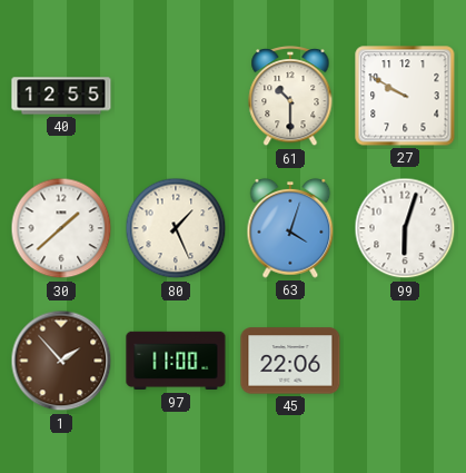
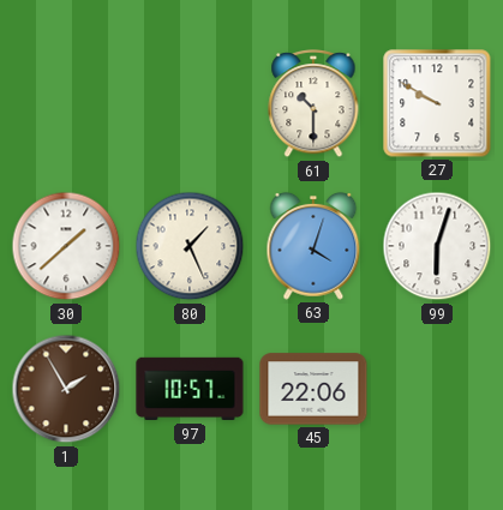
40: 12:55 -> none
1: 1:53 -> 1:55
97: 11:00 -> 10:57
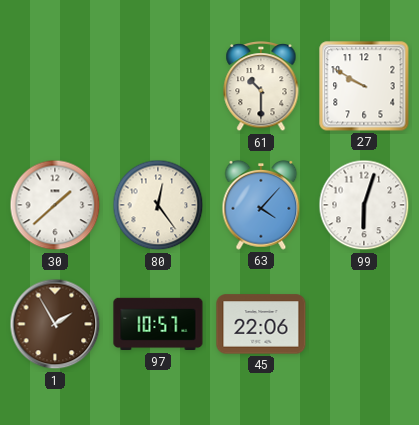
80: 1:26 -> 12:24
63: 4:03 -> 4:07
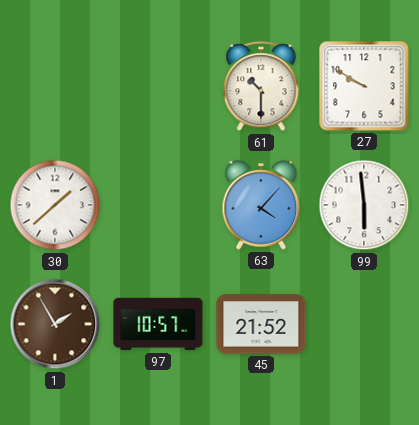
80: 12:24 -> none
99: 6:03 -> 5:59
45: 22:06 -> 21:52
